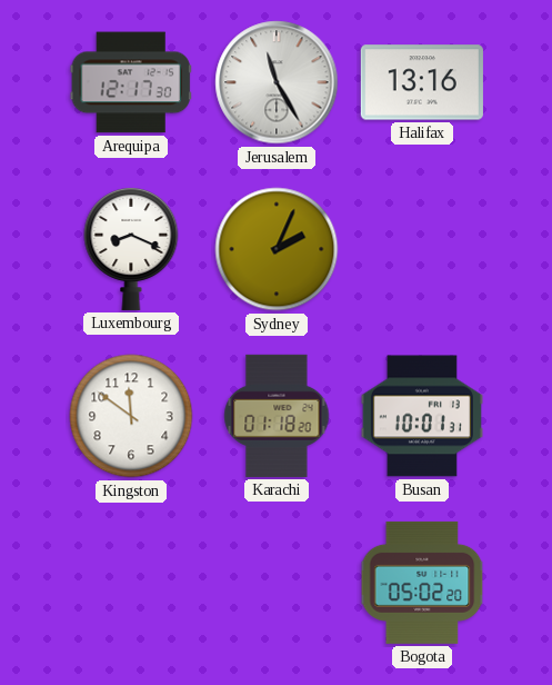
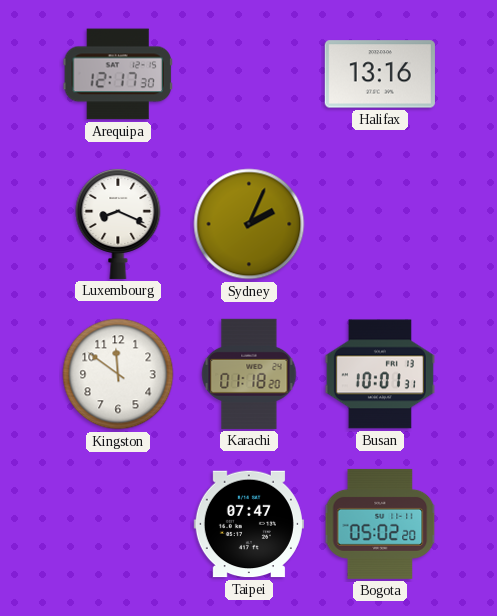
Jerusalem: 11:25 -> none
Taipei: none -> 07:47
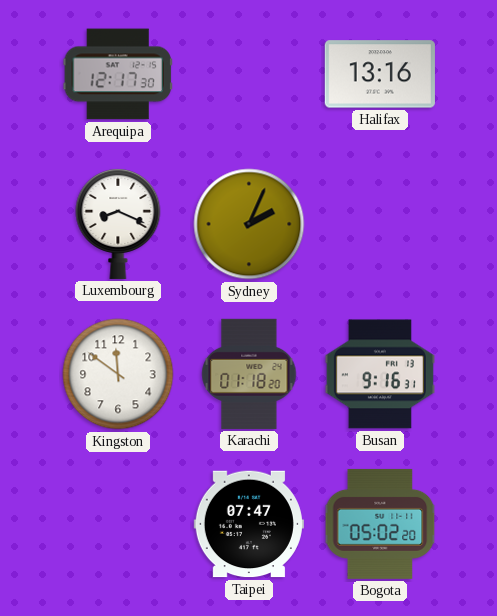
Busan: 10:01 -> 9:16
